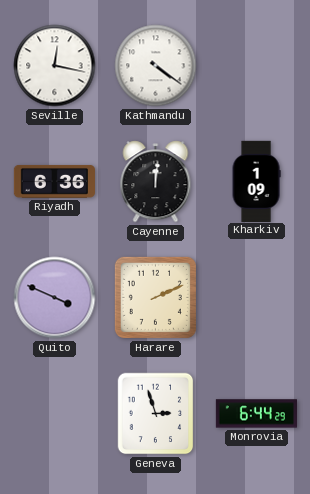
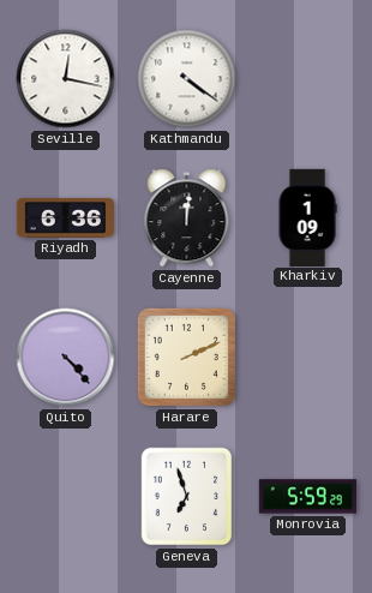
Quito: 3:49 -> 4:23
Geneva: 2:57 -> 6:57
Monrovia: 6:44 -> 5:59
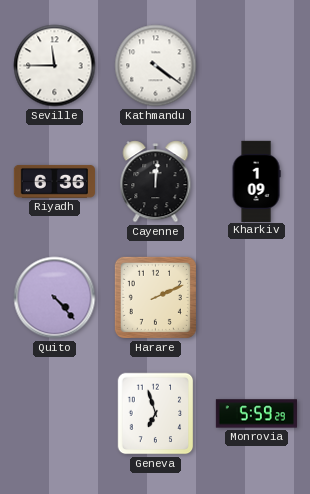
Seville: 12:17 -> 11:45
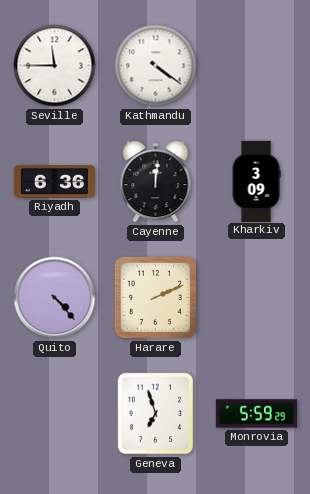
Kharkiv: 1:09 -> 3:09
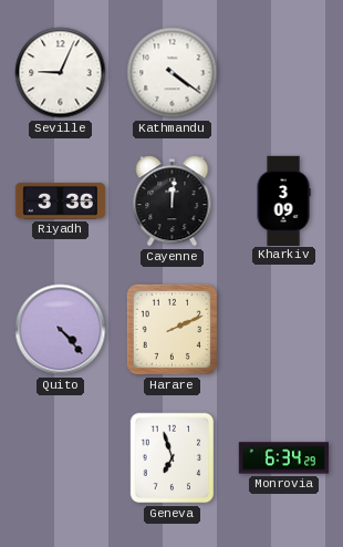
Seville: 11:45 -> 9:04
Riyadh: 6:36 -> 3:36
Monrovia: 5:59 -> 6:34
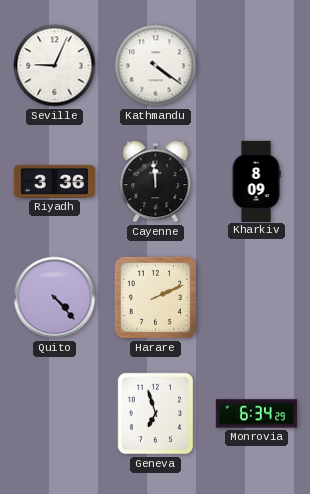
Cayenne: 12:01 -> 11:59
Kharkiv: 3:09 -> 8:09
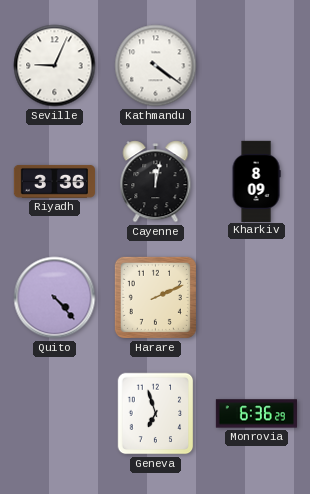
Cayenne: 11:59 -> 12:02
Monrovia: 6:34 -> 6:36
